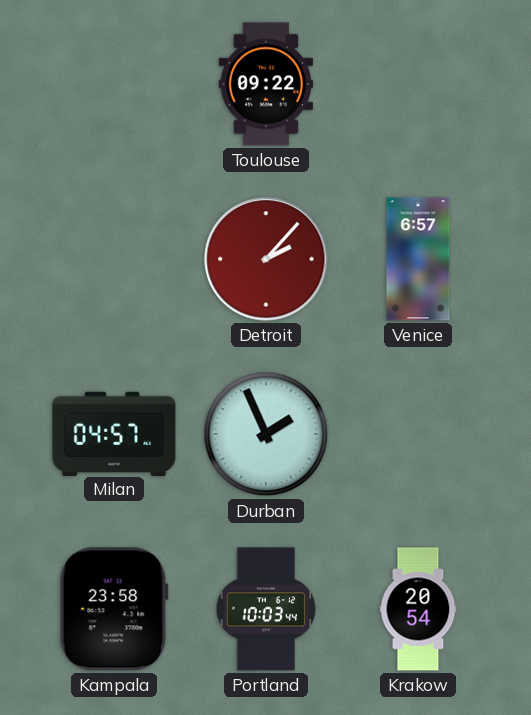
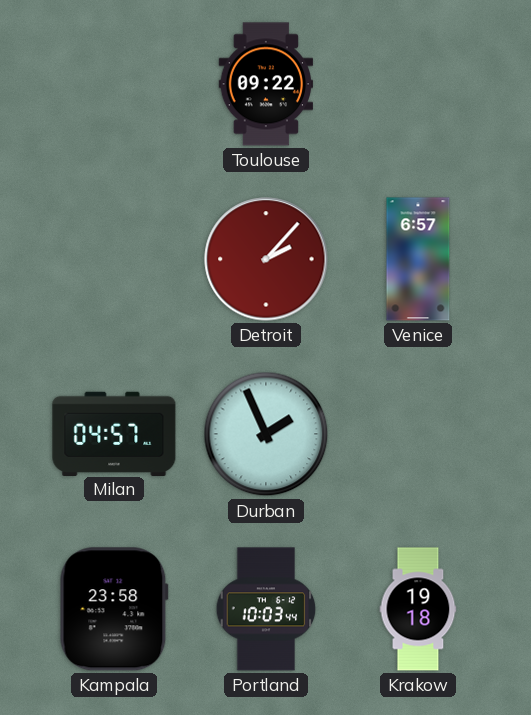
Krakow: 20:54 -> 19:18
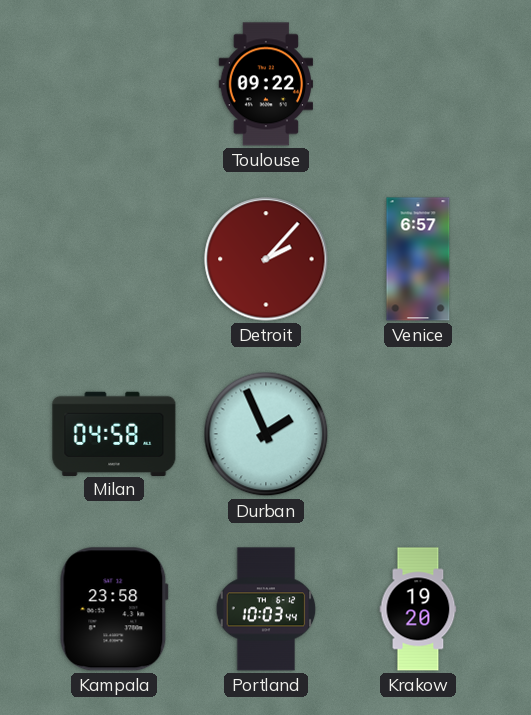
Milan: 04:57 -> 04:58
Krakow: 19:18 -> 19:20
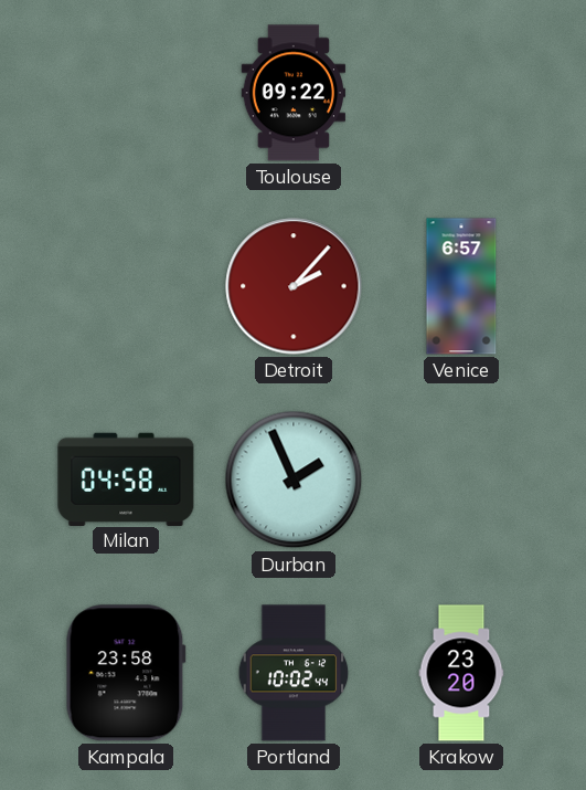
Portland: 10:03 -> 10:02
Krakow: 19:20 -> 23:20
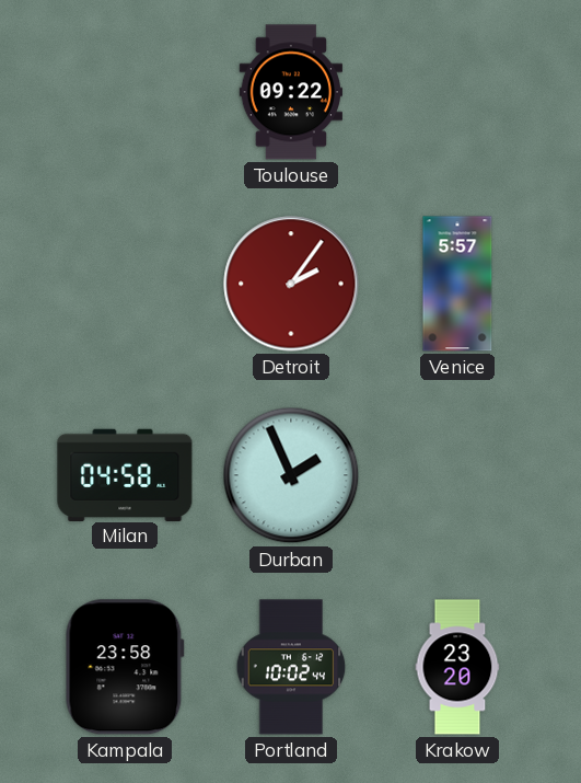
Detroit: 2:07 -> 2:06
Venice: 6:57 -> 5:57
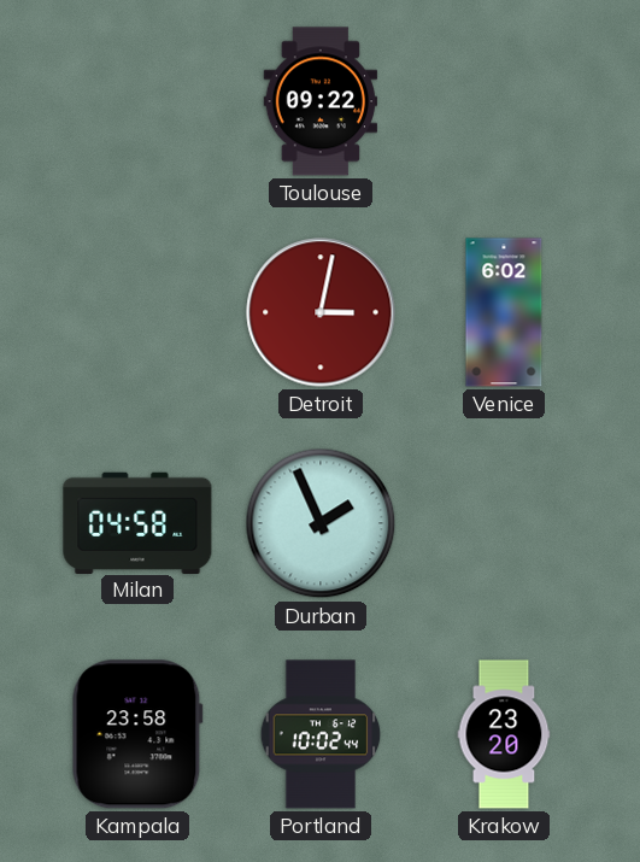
Detroit: 2:06 -> 3:02
Venice: 5:57 -> 6:02
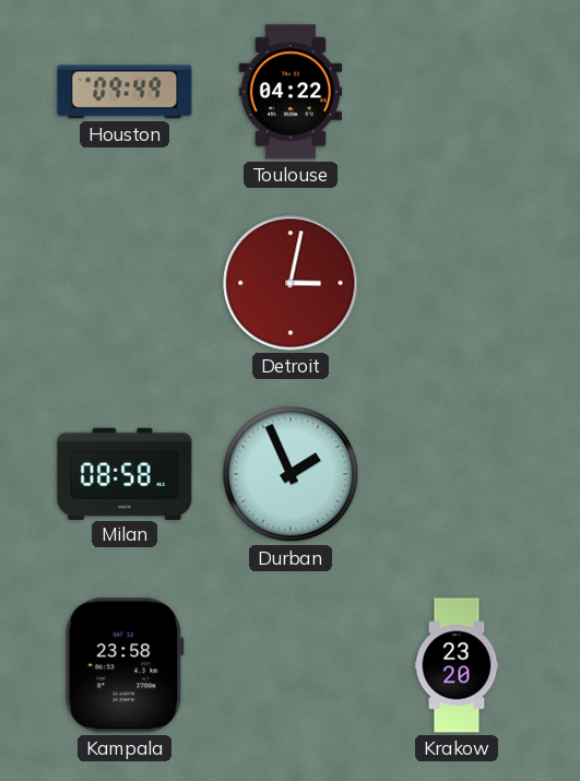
Houston: none -> 09:49
Toulouse: 09:22 -> 04:22
Venice: 6:02 -> none
Milan: 04:58 -> 08:58
Portland: 10:02 -> none
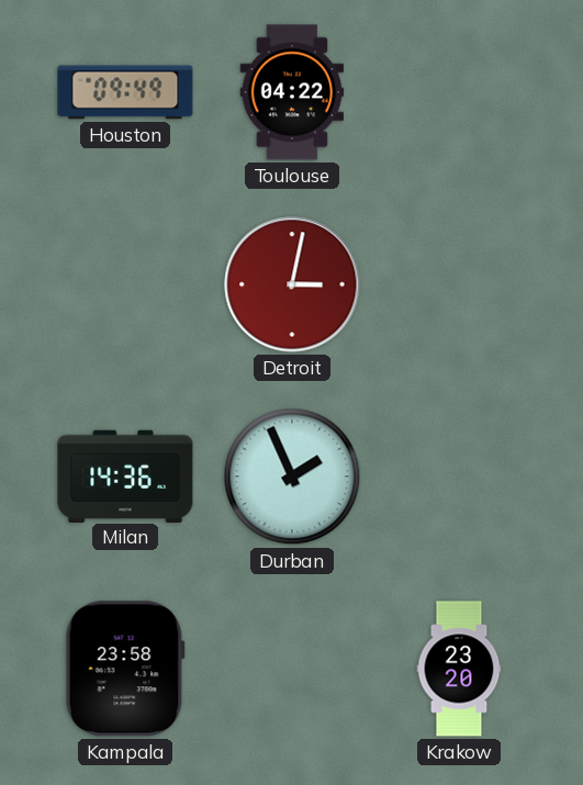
Milan: 08:58 -> 14:36
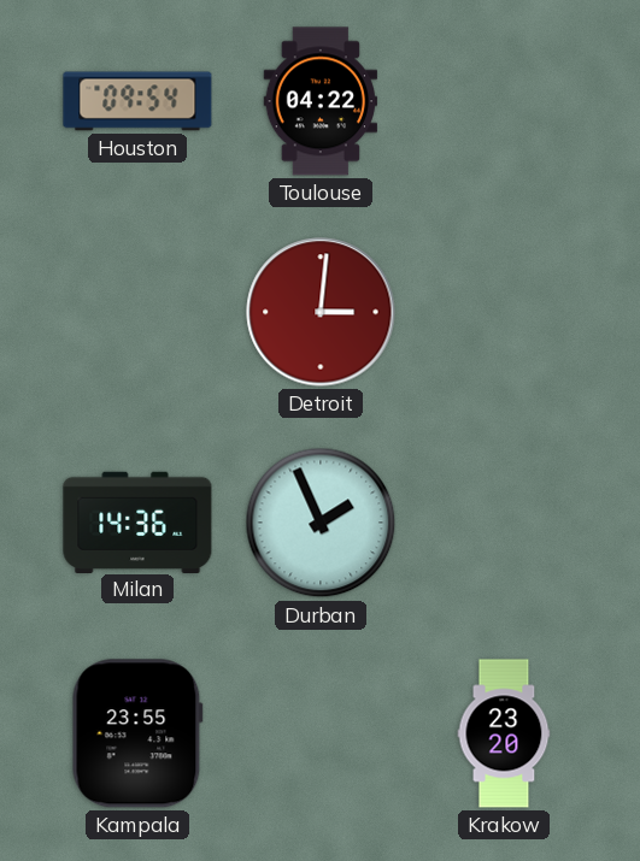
Houston: 09:49 -> 09:54
Detroit: 3:02 -> 3:01
Kampala: 23:58 -> 23:55
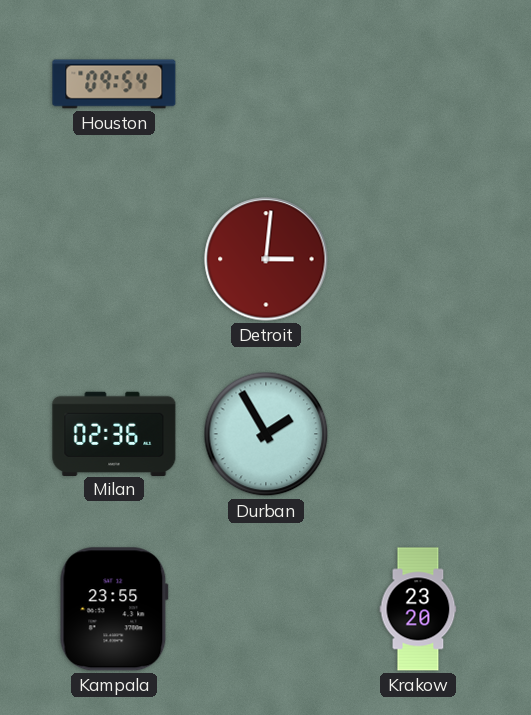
Toulouse: 04:22 -> none
Milan: 14:36 -> 02:36
Durban: 1:56 -> 1:55
